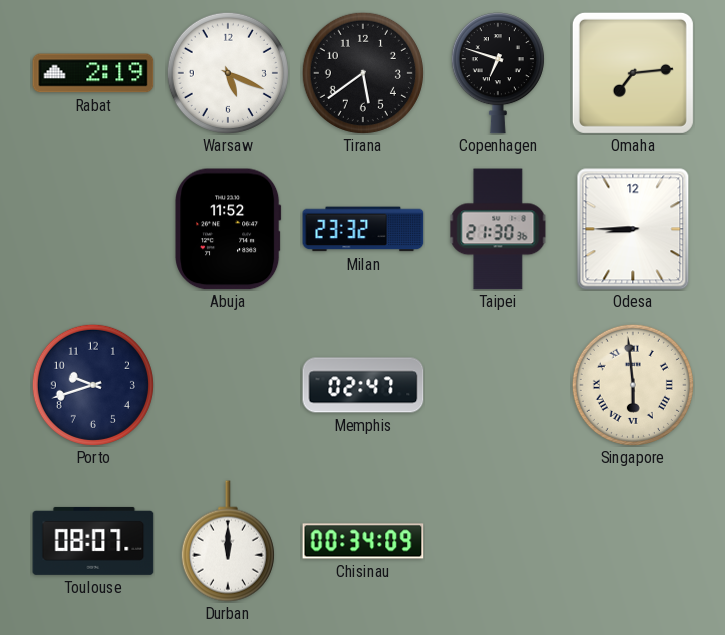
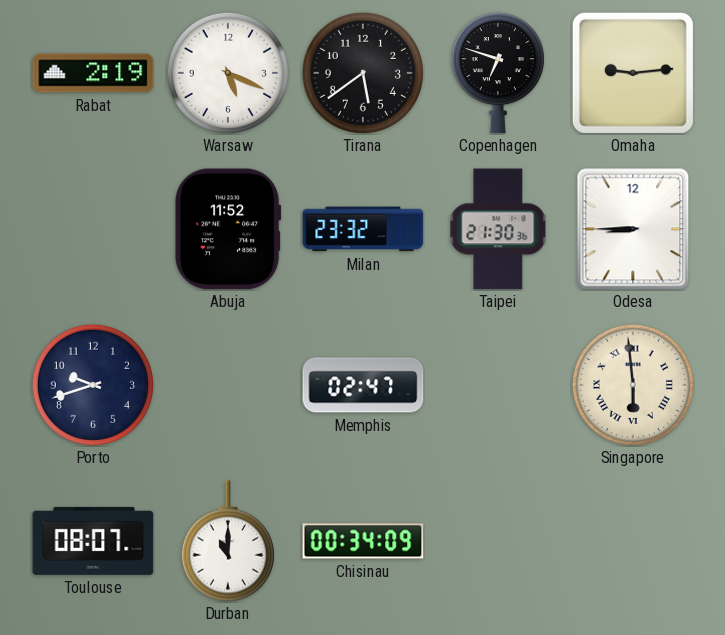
Omaha: 7:14 -> 9:14
Durban: 12:00 -> 11:00
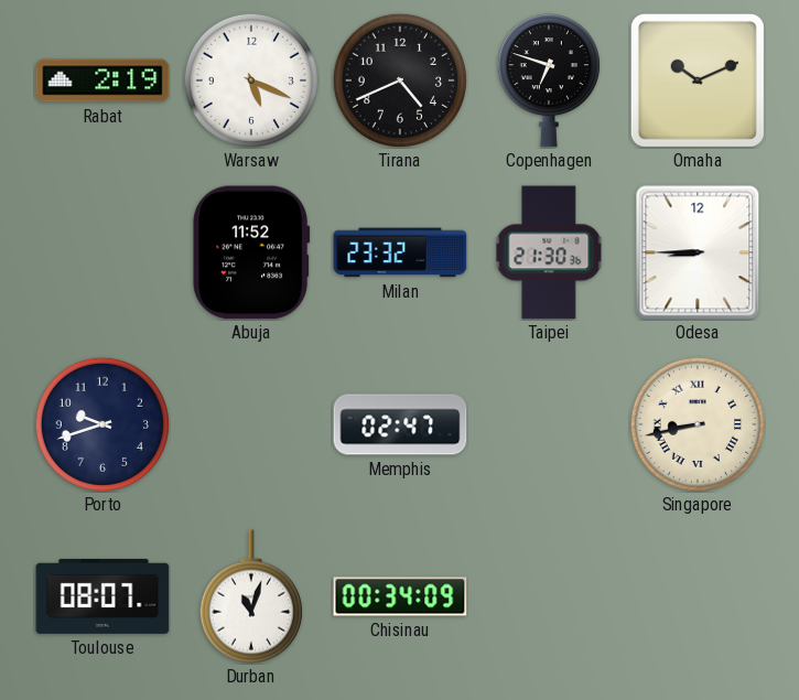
Tirana: 5:39 -> 4:41
Omaha: 9:14 -> 10:11
Singapore: 5:59 -> 8:43
Durban: 11:00 -> 11:03
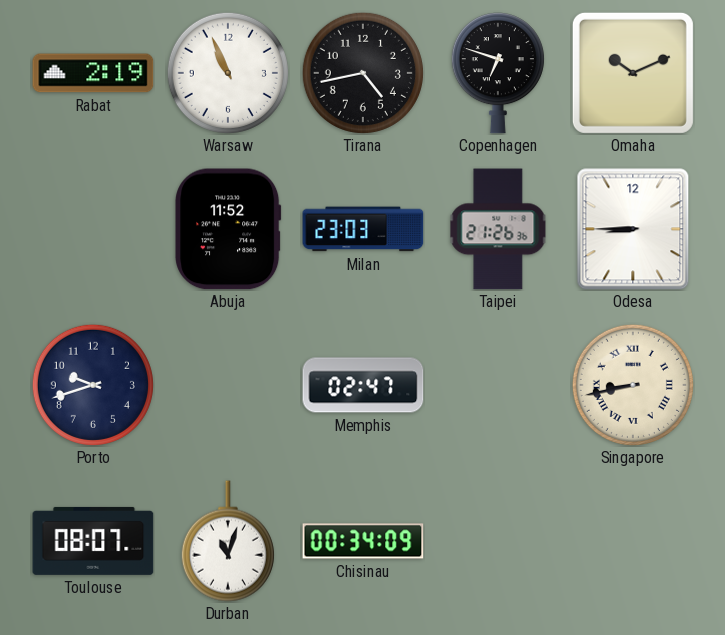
Warsaw: 5:19 -> 10:56
Tirana: 4:41 -> 4:43
Milan: 23:32 -> 23:03
Taipei: 21:30 -> 21:26
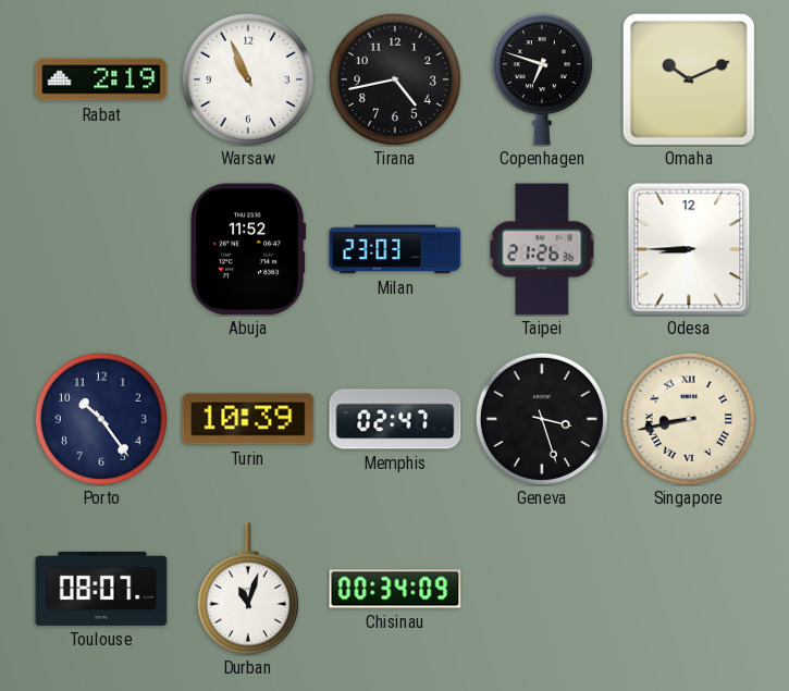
Porto: 9:42 -> 10:24
Turin: none -> 10:39
Geneva: none -> 3:27
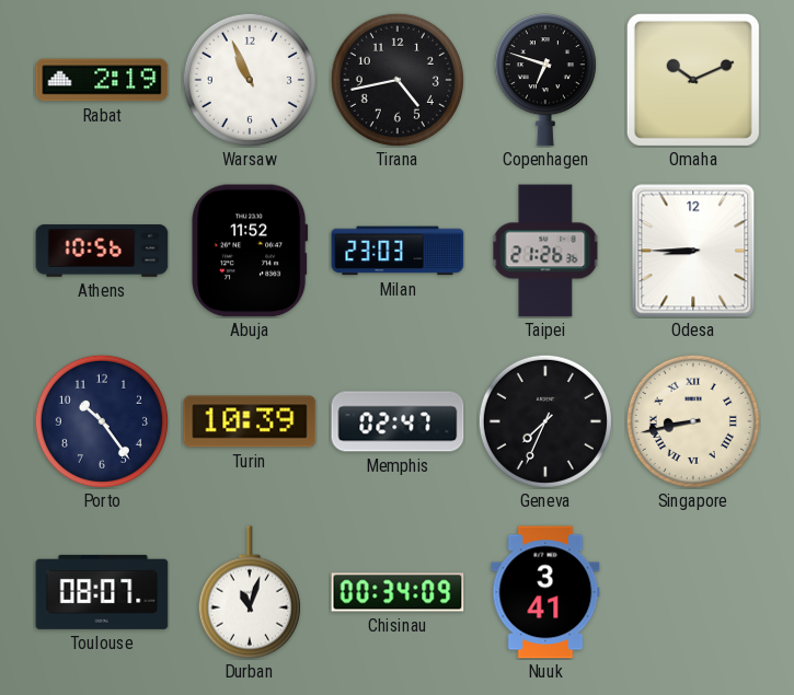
Athens: none -> 10:56
Geneva: 3:27 -> 7:34
Nuuk: none -> 3:41
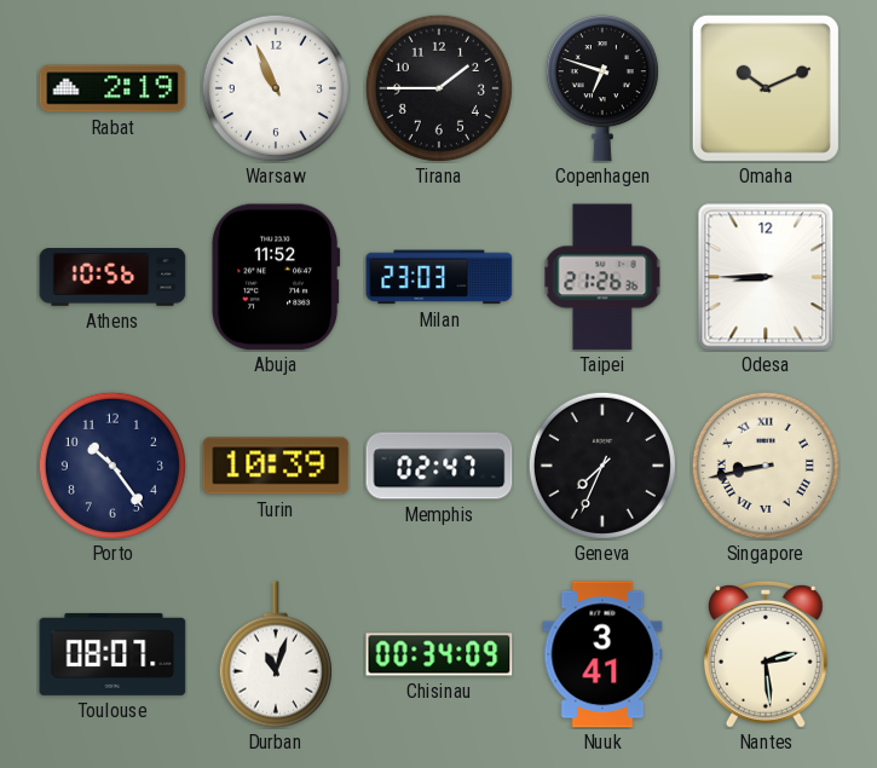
Tirana: 4:43 -> 1:45
Nantes: none -> 2:29
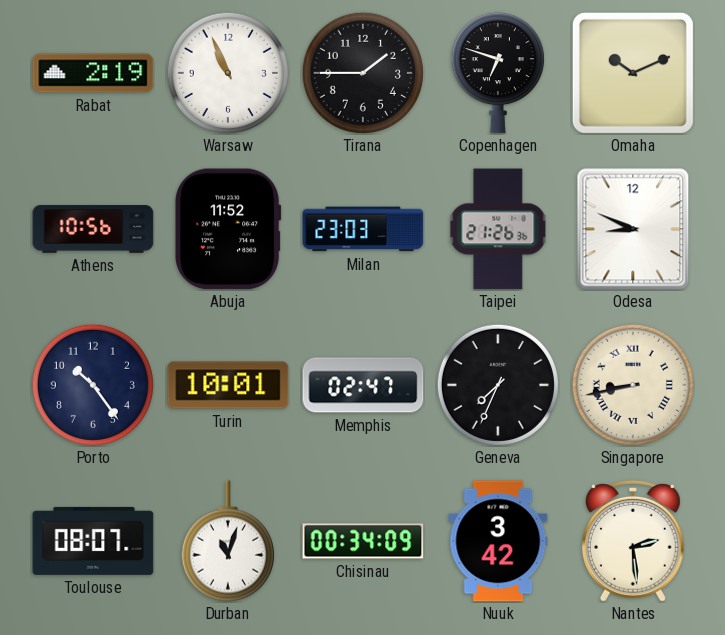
Odesa: 8:45 -> 8:49
Turin: 10:39 -> 10:01
Nuuk: 3:41 -> 3:42
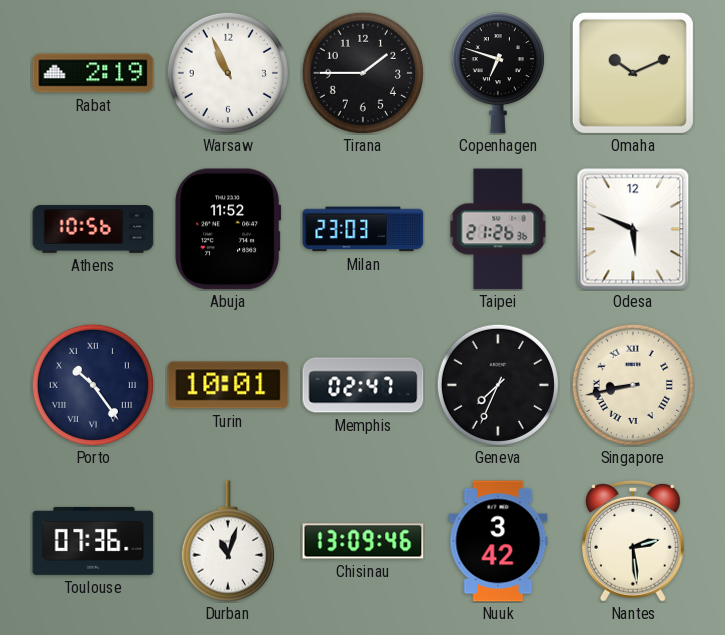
Odesa: 8:49 -> 5:49
Porto numerals: Arabic -> Roman
Toulouse: 08:07 -> 07:36
Chisinau: 00:34 -> 13:09
